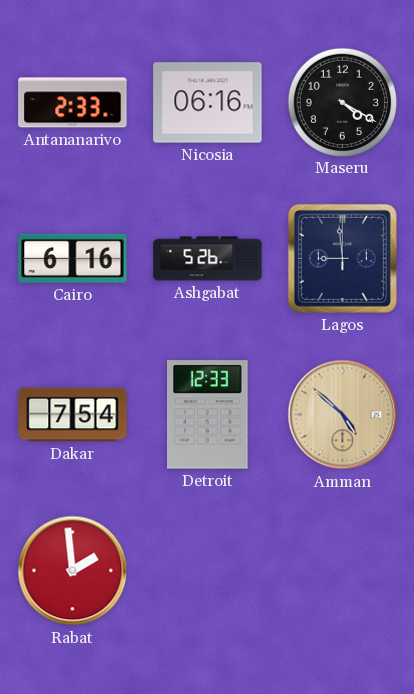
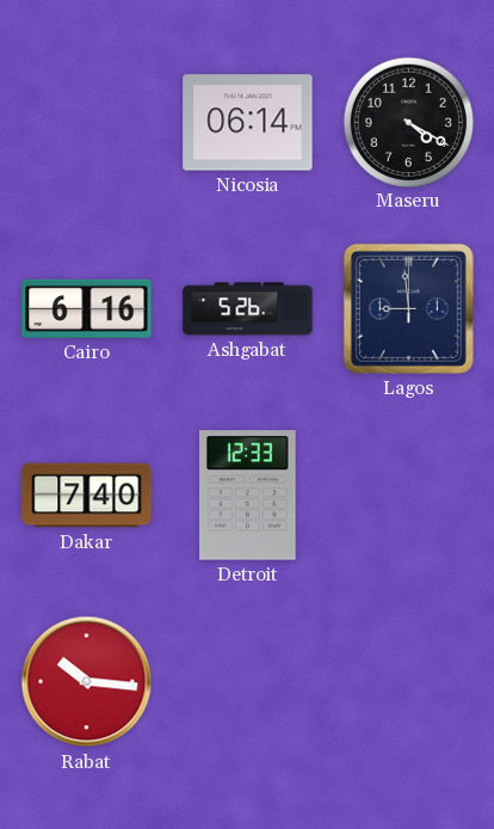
Antananarivo: 2:33 -> none
Nicosia: 06:16 -> 06:14
Dakar: 7:54 -> 7:40
Amman: 4:52 -> none
Rabat: 1:59 -> 10:16
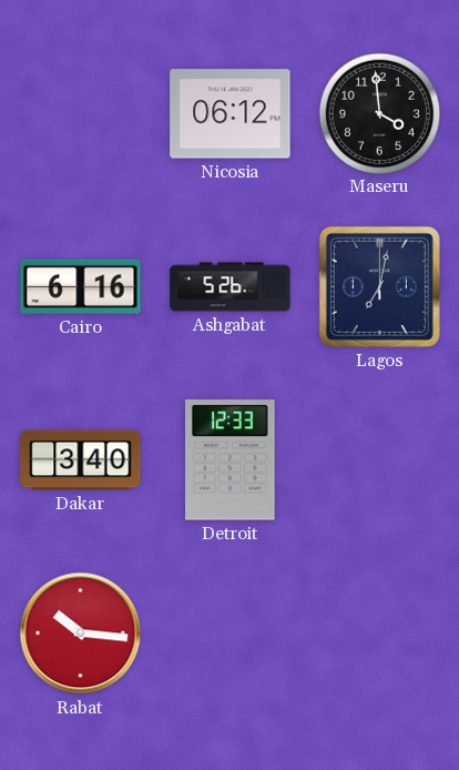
Nicosia: 06:14 -> 06:12
Maseru: 4:20 -> 3:59
Lagos: 8:59 -> 7:02
Dakar: 7:40 -> 3:40
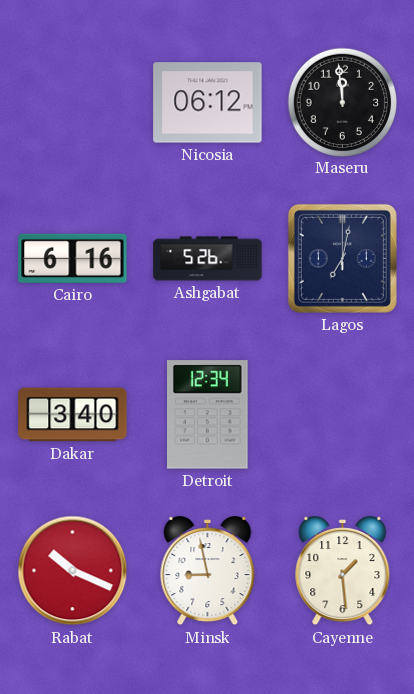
Maseru: 3:59 -> 11:59
Detroit: 12:33 -> 12:34
Rabat: 10:16 -> 10:19
Minsk: none -> 8:58
Cayenne: none -> 1:29
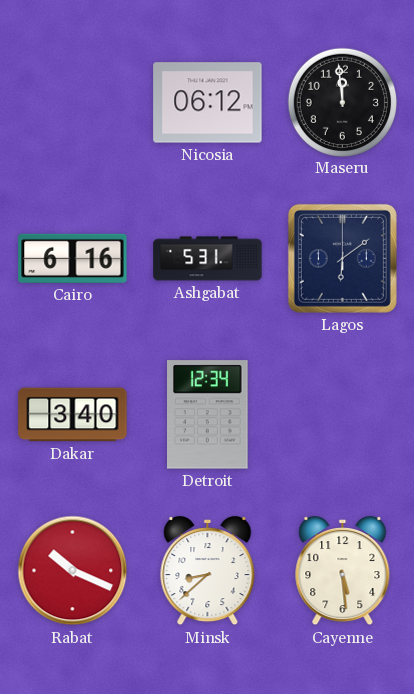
Ashgabat: 5:26 -> 5:31
Lagos: 7:02 -> 6:09
Minsk: 8:58 -> 8:38
Cayenne: 1:29 -> 5:29
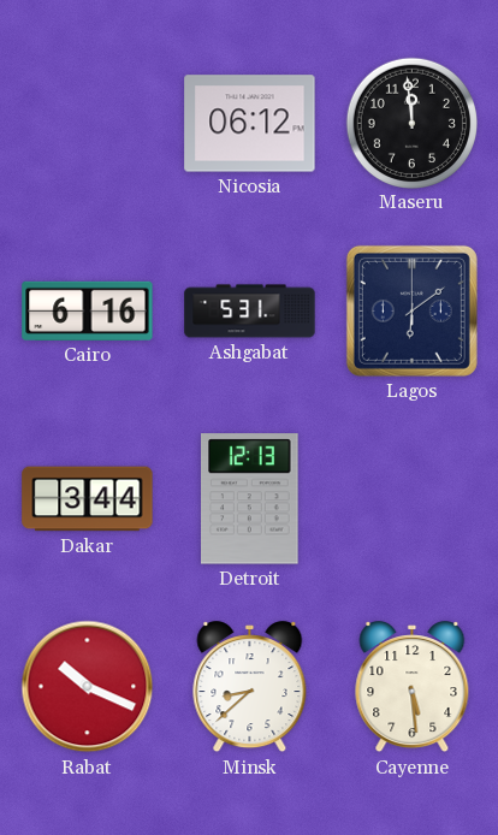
Dakar: 3:40 -> 3:44
Detroit: 12:34 -> 12:13
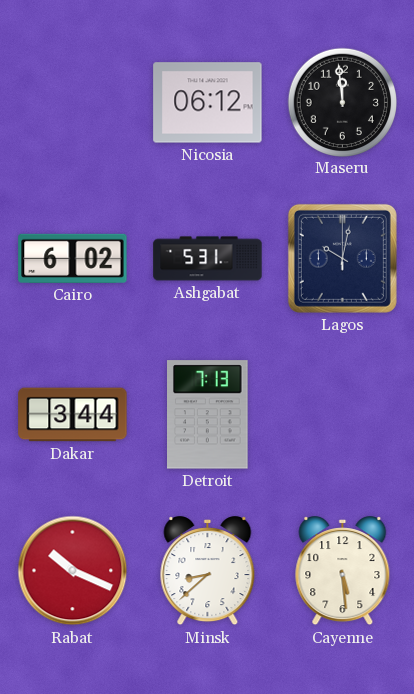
Cairo: 6:16 -> 6:02
Lagos: 6:09 -> 10:02
Detroit: 12:13 -> 7:13
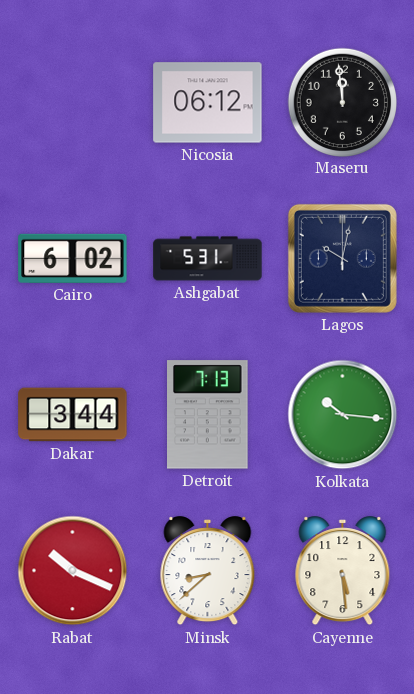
Kolkata: none -> 10:16
